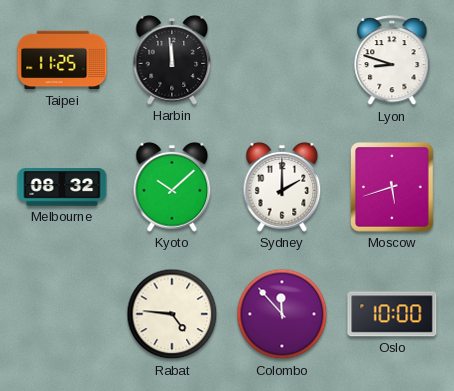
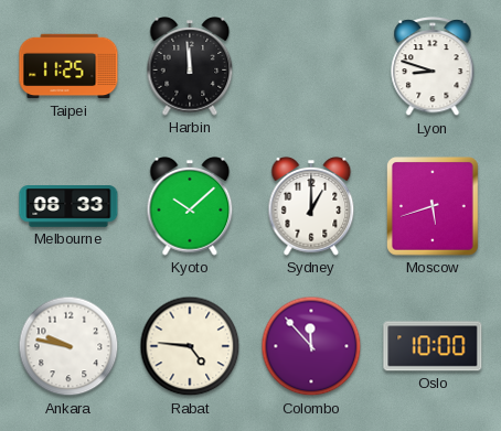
Melbourne: 08:32 -> 08:33
Sydney: 2:00 -> 1:00
Ankara: none -> 9:47
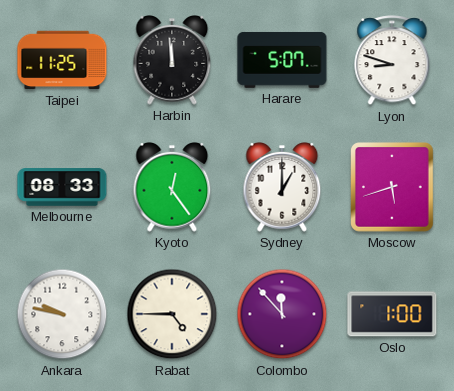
Harare: none -> 5:07
Kyoto: 10:08 -> 12:24
Rabat: 4:46 -> 4:45
Oslo: 10:00 -> 1:00
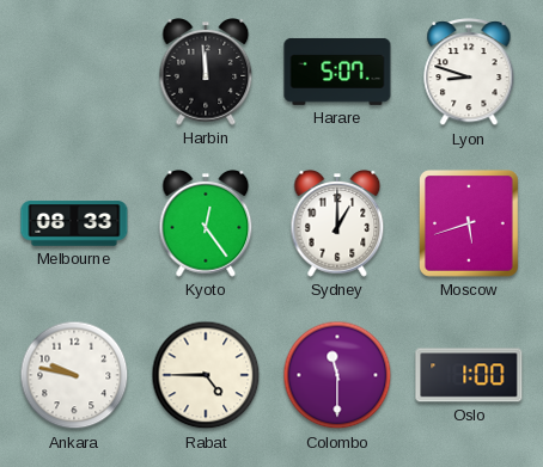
Taipei: 11:25 -> none
Colombo: 11:53 -> 11:30
